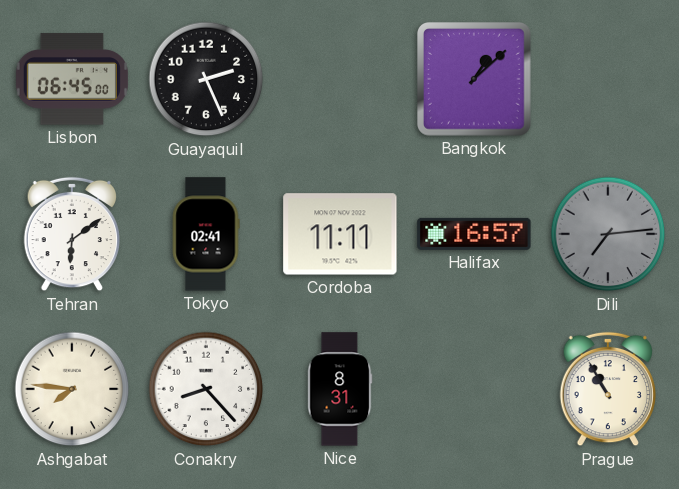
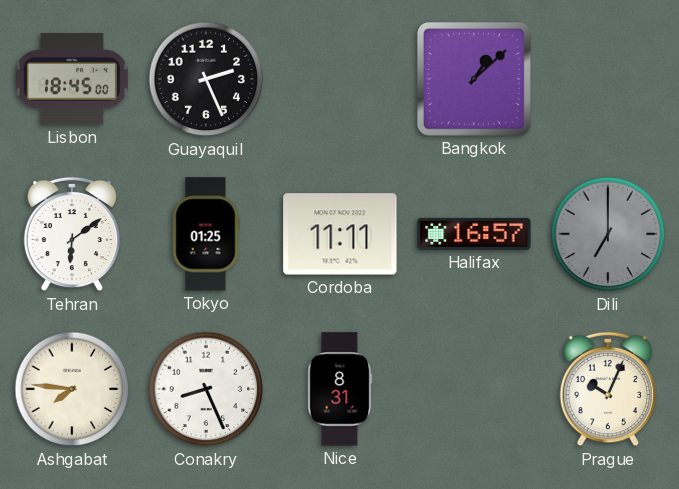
Lisbon: 06:45 -> 18:45
Tokyo: 02:41 -> 01:25
Dili: 7:14 -> 7:00
Conakry: 8:23 -> 8:26
Prague: 10:55 -> 10:04
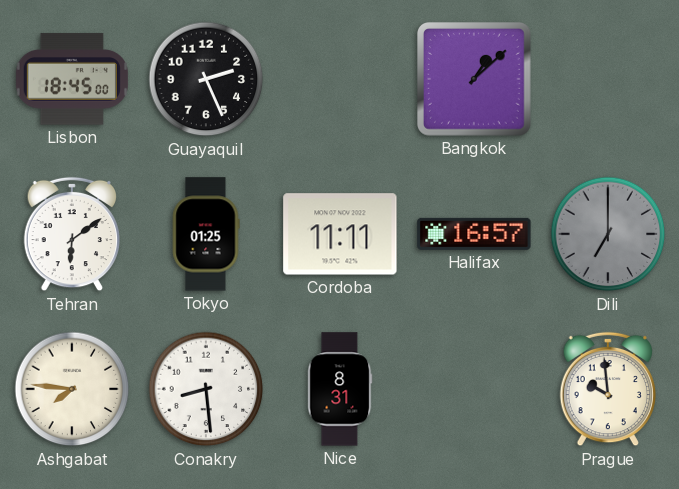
Conakry: 8:26 -> 8:29
Prague: 10:04 -> 9:59
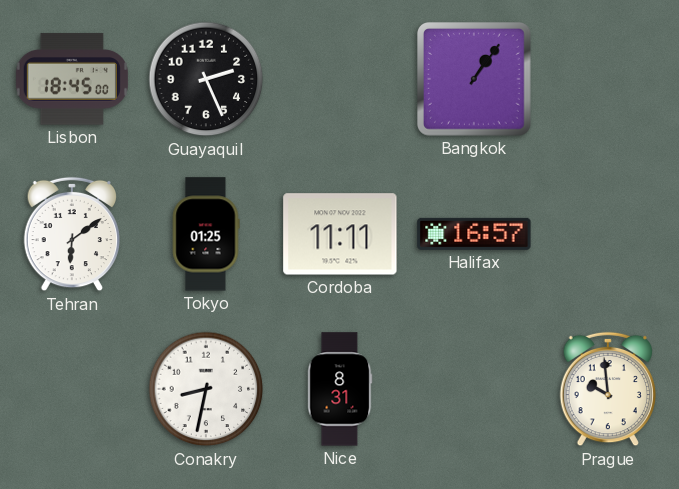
Bangkok: 1:08 -> 1:06
Dili: 7:00 -> none
Ashgabat: 7:46 -> none
Conakry: 8:29 -> 8:32
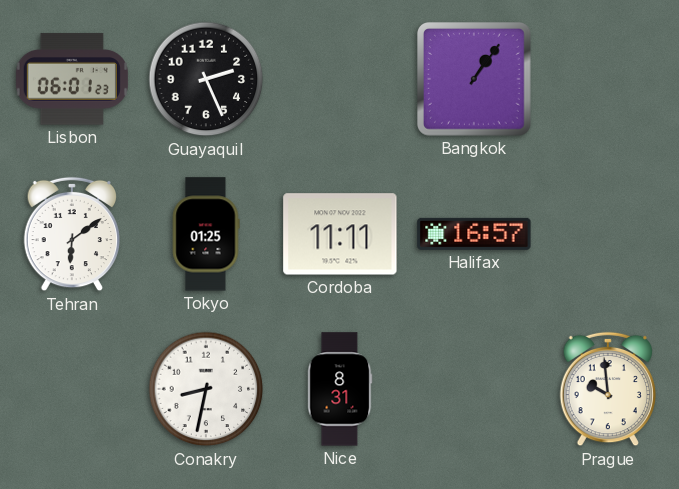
Lisbon: 18:45 -> 06:01
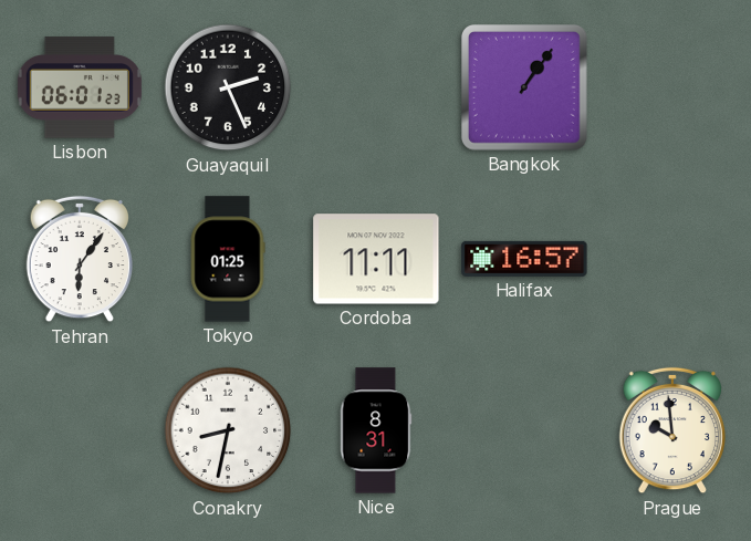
Tehran: 6:09 -> 6:06
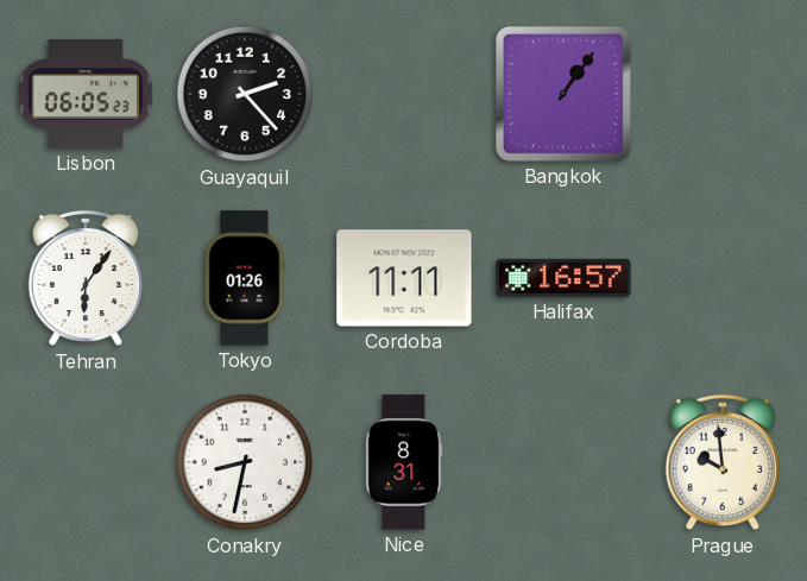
Lisbon: 06:01 -> 06:05
Guayaquil: 2:26 -> 2:23
Tokyo: 01:25 -> 01:26
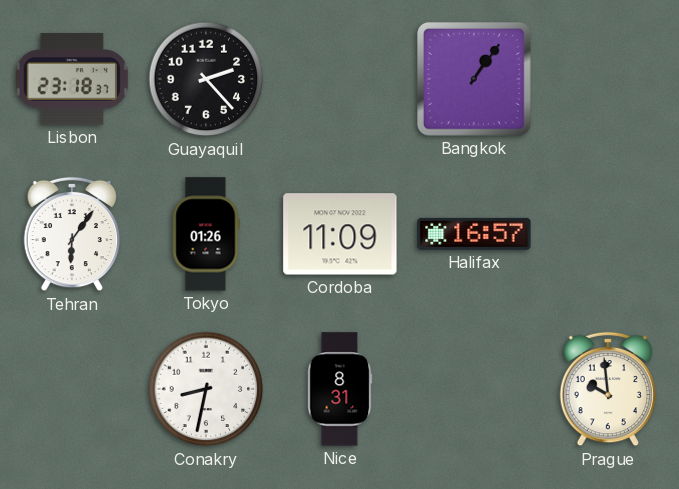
Lisbon: 06:05 -> 23:18
Cordoba: 11:11 -> 11:09
